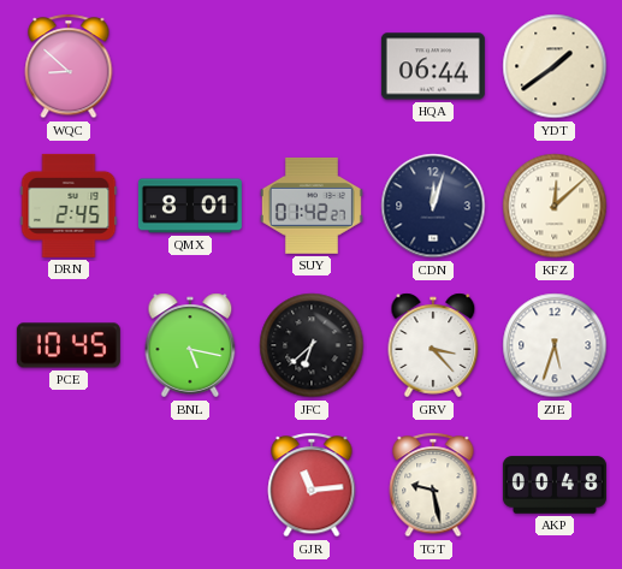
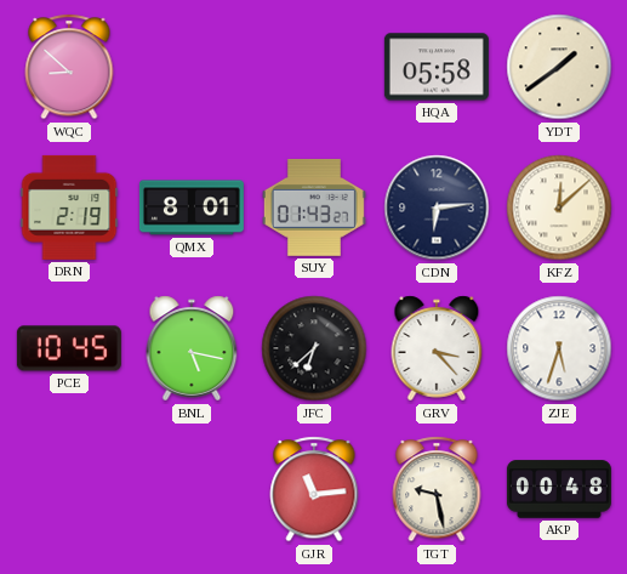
HQA: 06:44 -> 05:58
DRN: 2:45 -> 2:19
SUY: 01:42 -> 01:43
CDN: 12:03 -> 6:14
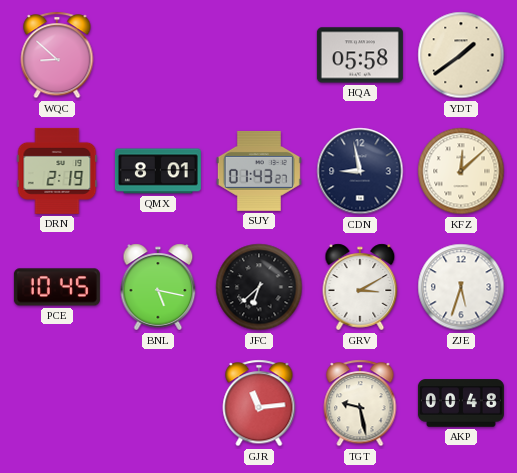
CDN: 6:14 -> 8:58
GRV: 3:23 -> 3:10
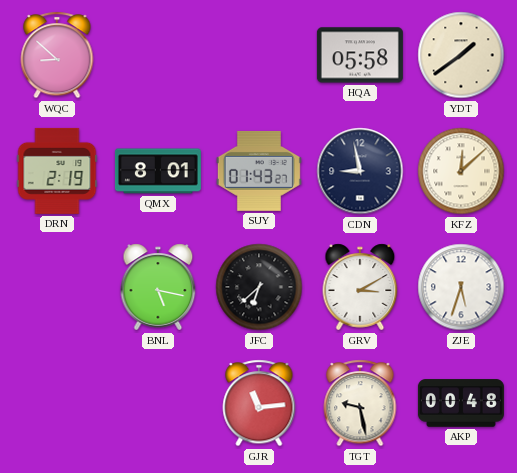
PCE: 10:45 -> none
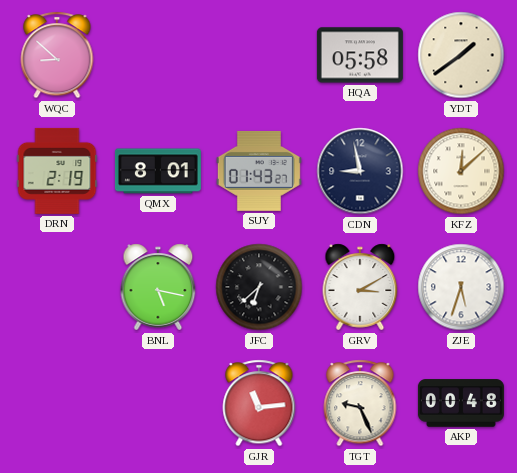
TGT: 9:28 -> 9:26
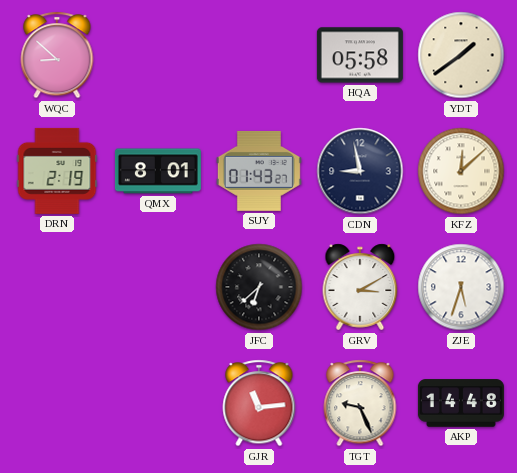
BNL: 5:17 -> none
AKP: 00:48 -> 14:48
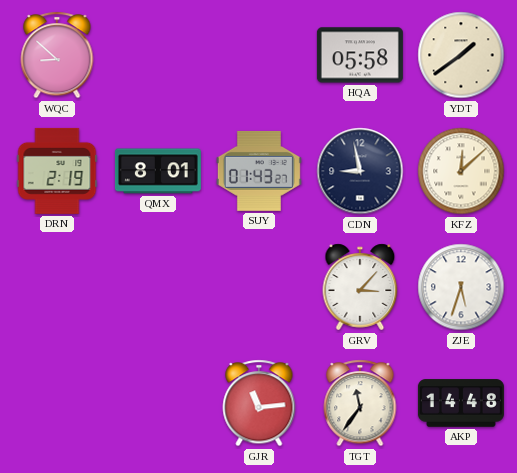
JFC: 6:38 -> none
GRV: 3:10 -> 3:07
TGT: 9:26 -> 11:36
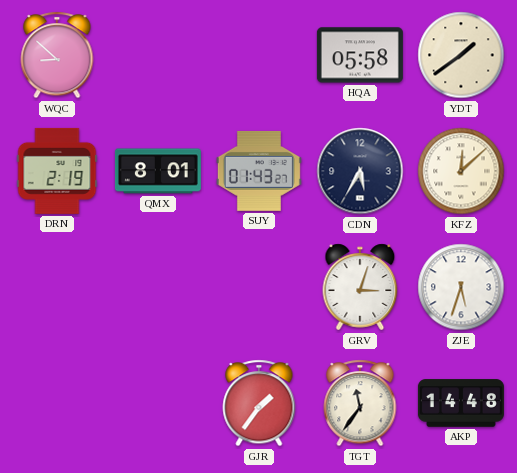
CDN: 8:58 -> 5:35
GRV: 3:07 -> 3:03
GJR: 11:14 -> 1:36
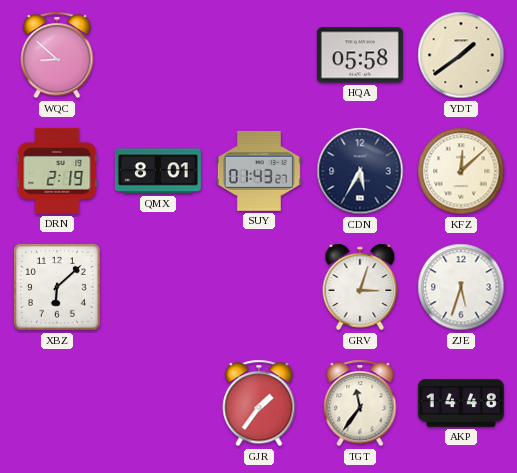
XBZ: none -> 6:08
